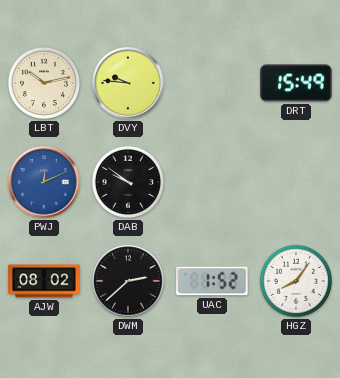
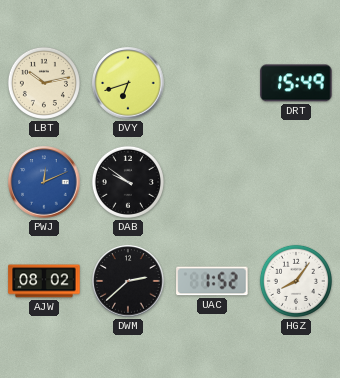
DVY: 9:46 -> 6:42
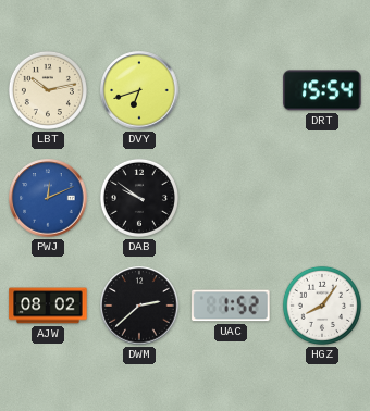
DRT: 15:49 -> 15:54
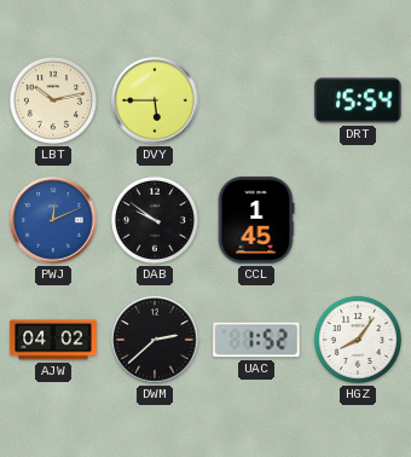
DVY: 6:42 -> 5:45
CCL: none -> 1:45
AJW: 08:02 -> 04:02
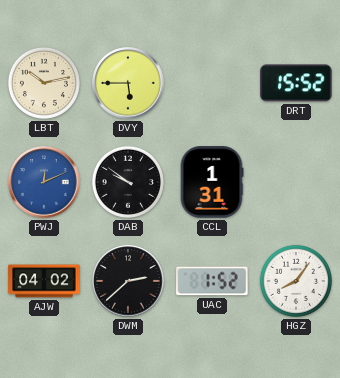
DRT: 15:54 -> 15:52
CCL: 1:45 -> 1:31
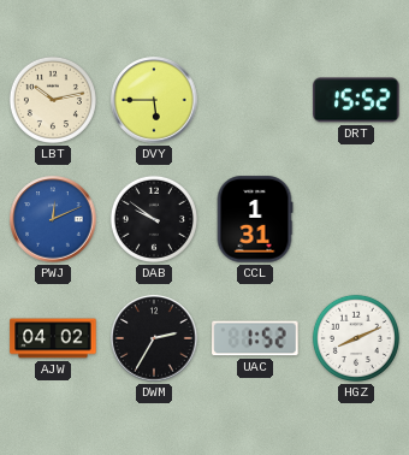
DWM: 2:38 -> 2:35
HGZ: 8:06 -> 8:11
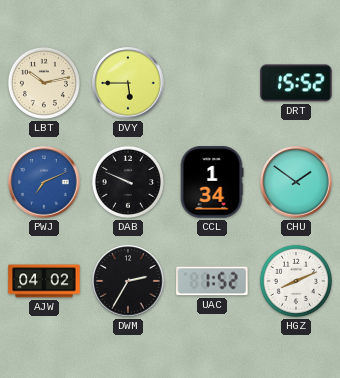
PWJ: 12:11 -> 7:11
DAB: 9:51 -> 9:49
CCL: 1:31 -> 1:34
CHU: none -> 1:51
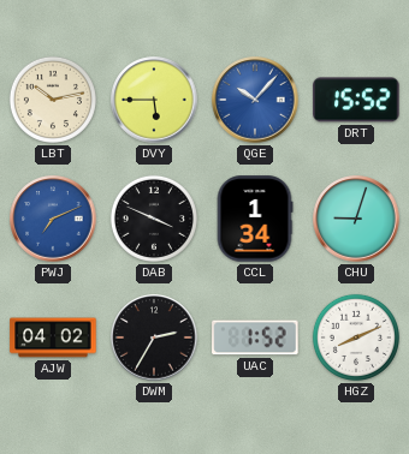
QGE: none -> 10:07
DAB: 9:49 -> 3:49
CHU: 1:51 -> 9:03
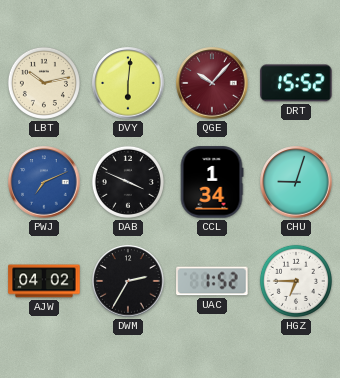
DVY: 5:45 -> 6:01
QGE dial: blue -> burgundy
HGZ: 8:11 -> 6:45
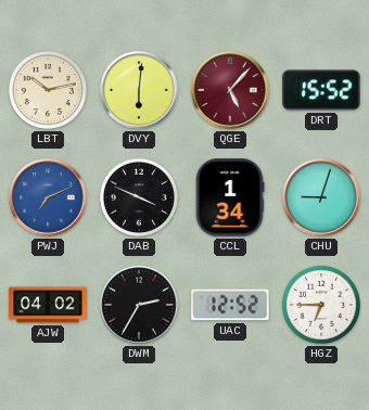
QGE: 10:07 -> 5:07
UAC: 1:52 -> 12:52
